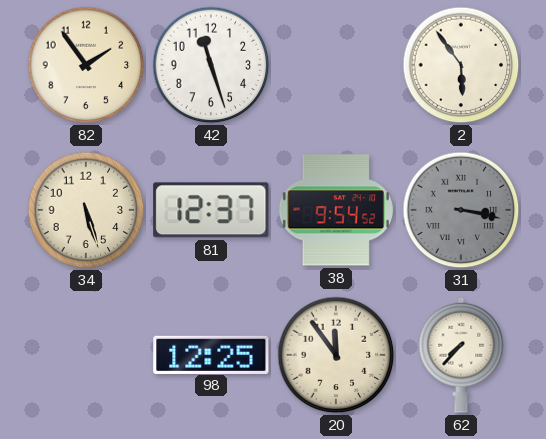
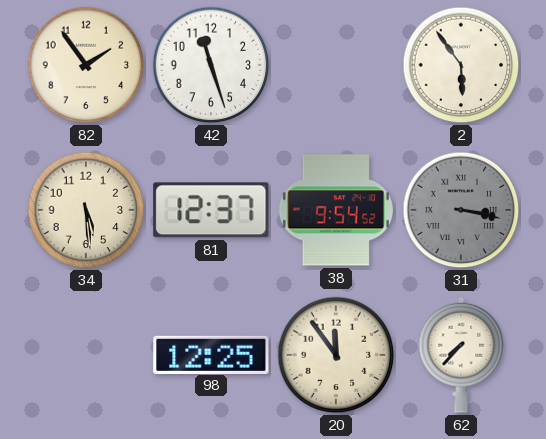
34: 5:27 -> 5:29
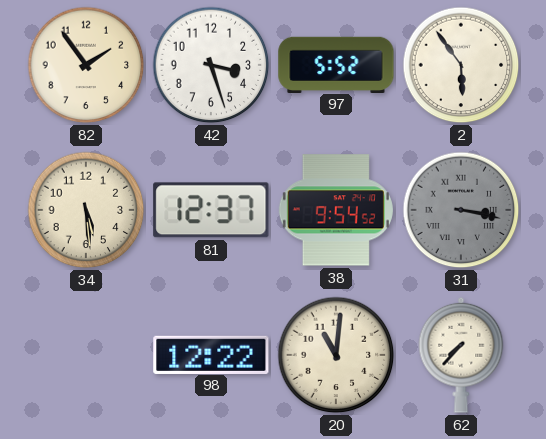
42: 11:27 -> 3:27
97: none -> 5:52
98: 12:25 -> 12:22
20: 11:54 -> 11:01
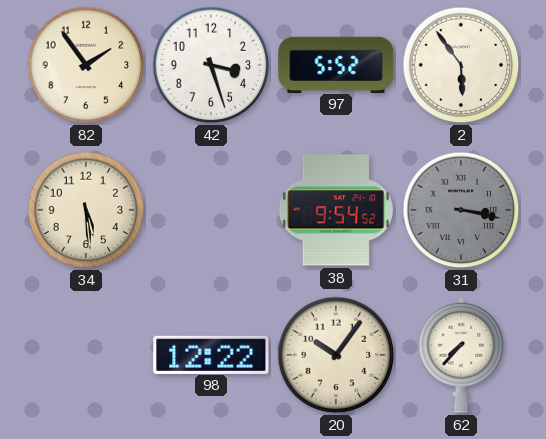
81: 12:37 -> none
20: 11:01 -> 10:06
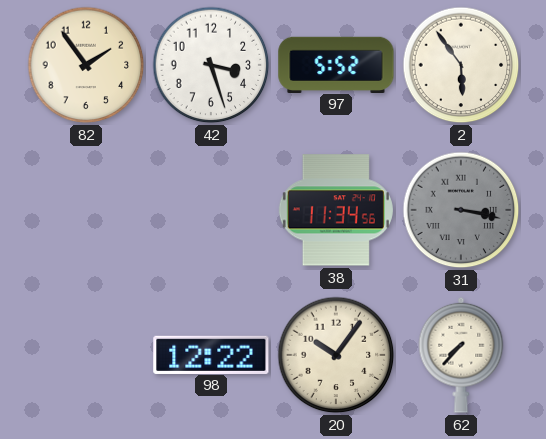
34: 5:29 -> none
38: 9:54 -> 11:34
